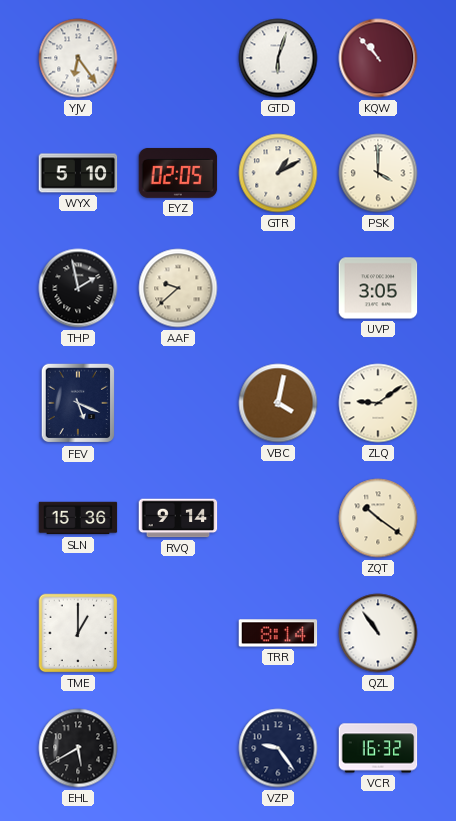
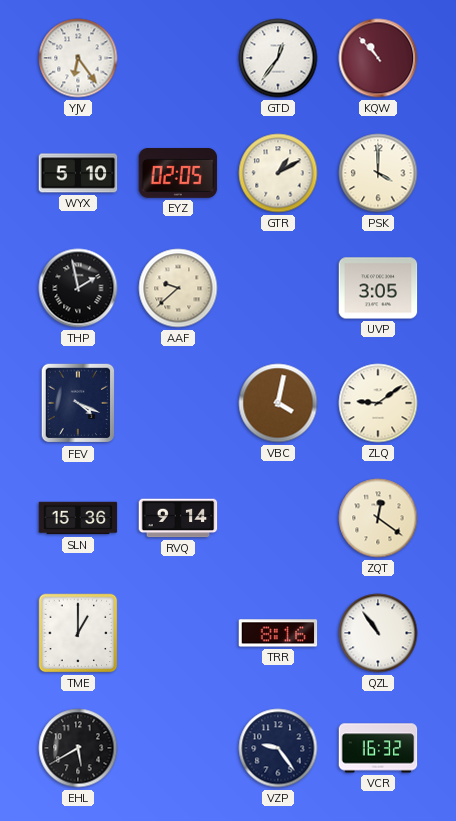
GTD: 6:03 -> 12:36
FEV: 5:19 -> 4:19
ZQT: 10:21 -> 12:21
TRR: 8:14 -> 8:16
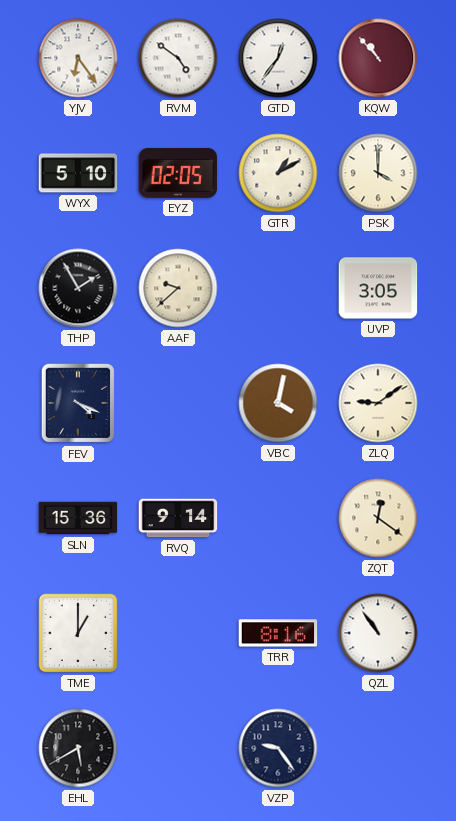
RVM: none -> 4:51
THP: 1:58 -> 1:55
VCR: 16:32 -> none
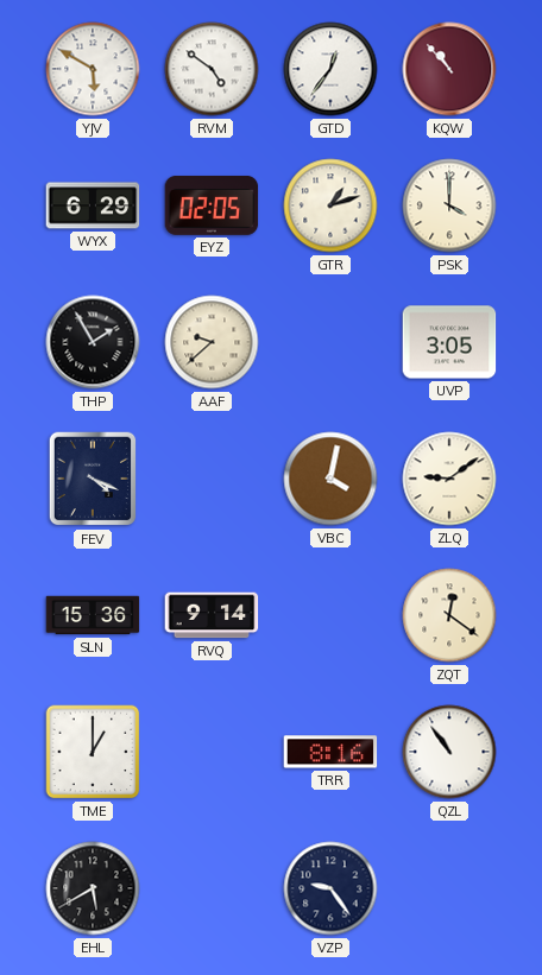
YJV: 6:24 -> 5:50
WYX: 5:10 -> 6:29
GTR: 1:10 -> 1:12
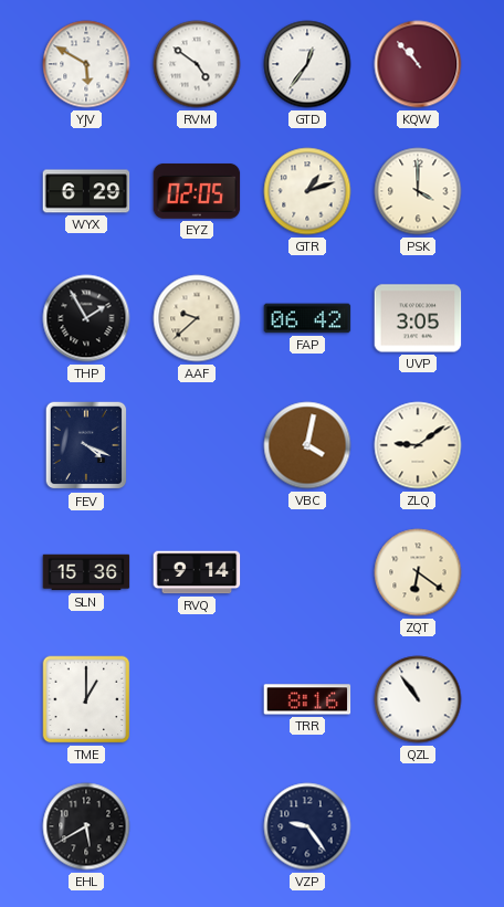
FAP: none -> 06:42
ZQT: 12:21 -> 6:21
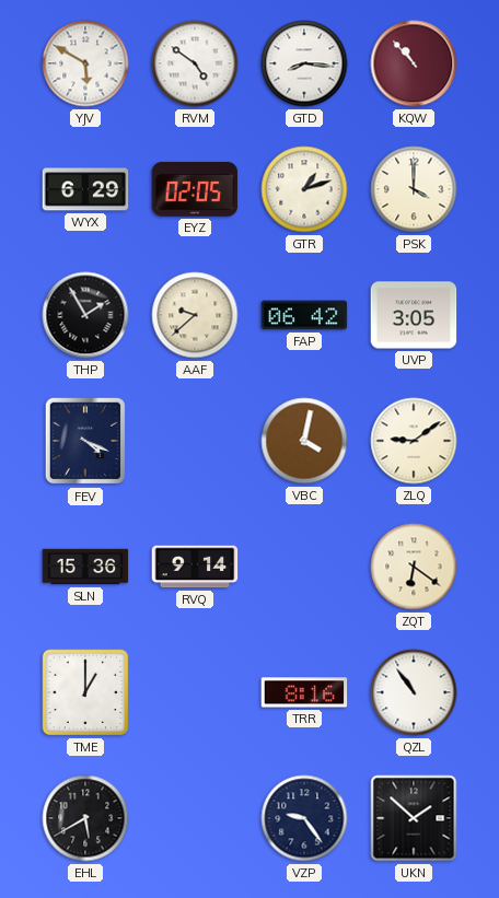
GTD: 12:36 -> 8:16
UKN: none -> 1:52
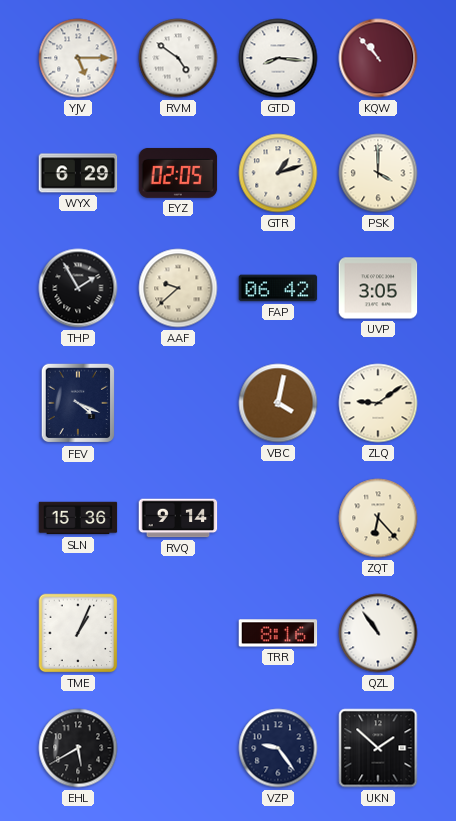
YJV: 5:50 -> 5:15
ZQT: 6:21 -> 6:23
TME: 1:00 -> 1:04
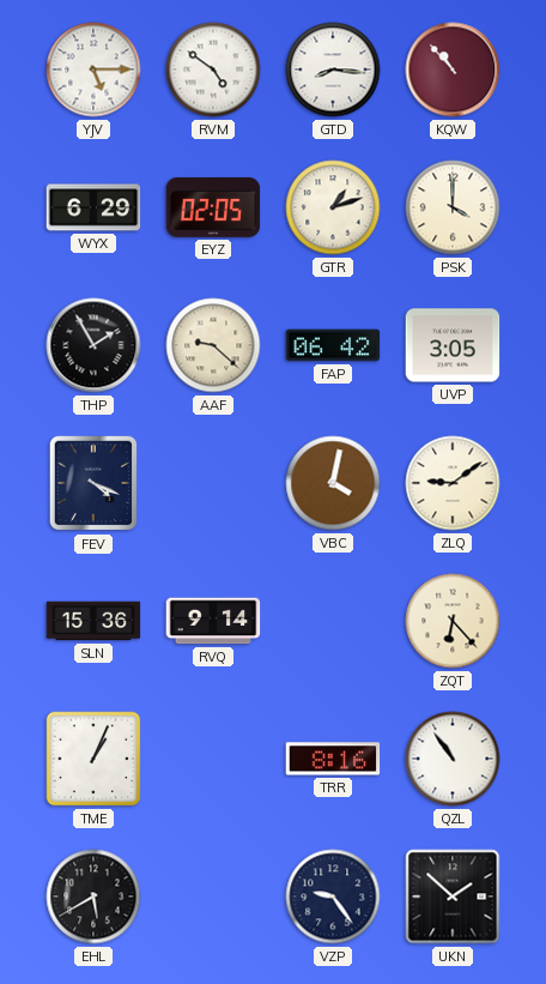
AAF: 9:38 -> 9:22
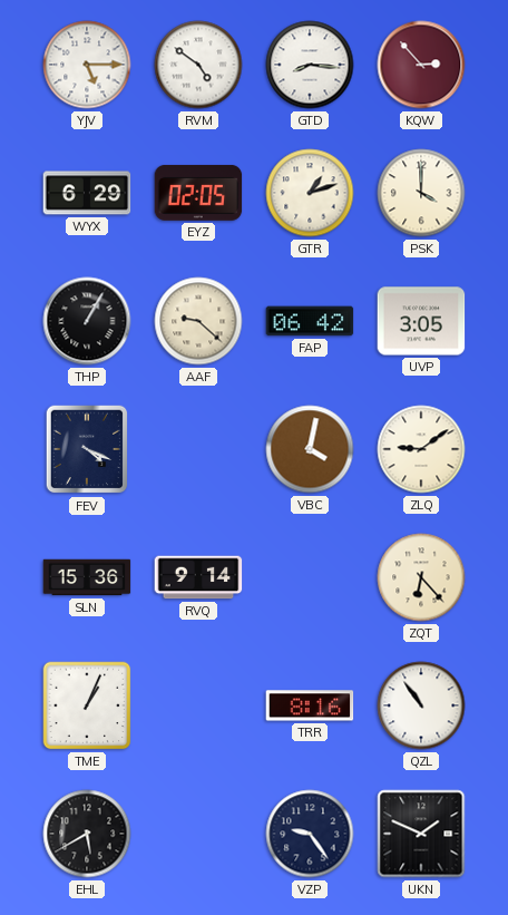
KQW: 10:53 -> 2:53
THP: 1:55 -> 1:05
UKN: 1:52 -> 1:49
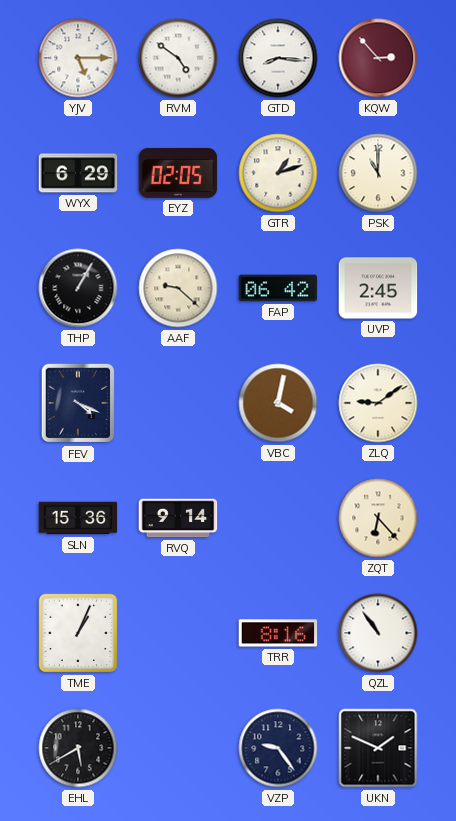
PSK: 4:00 -> 11:00
UVP: 3:05 -> 2:45
